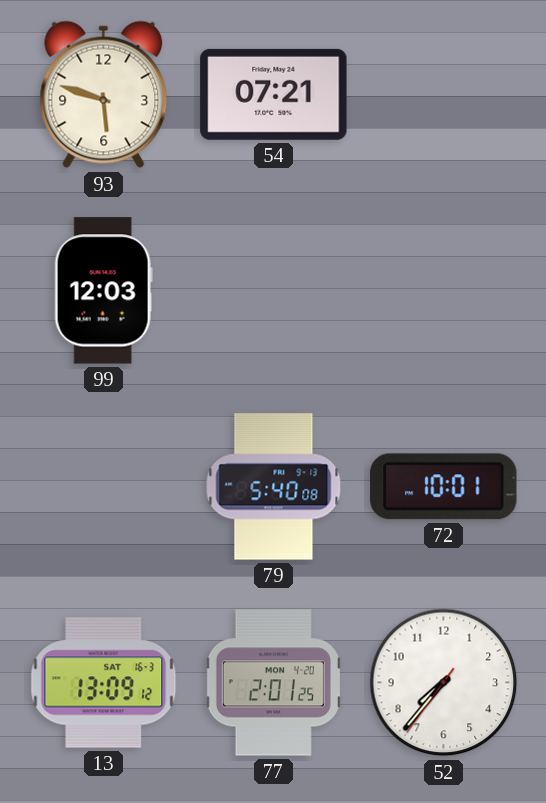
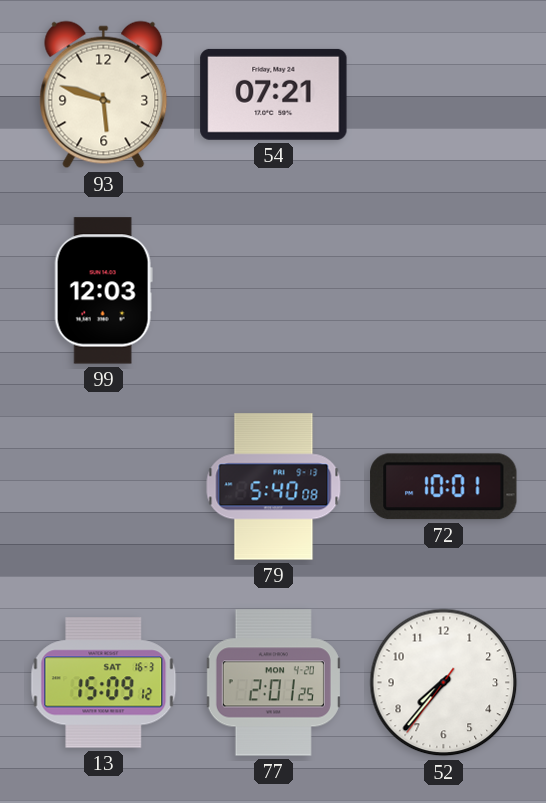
13: 13:09 -> 15:09
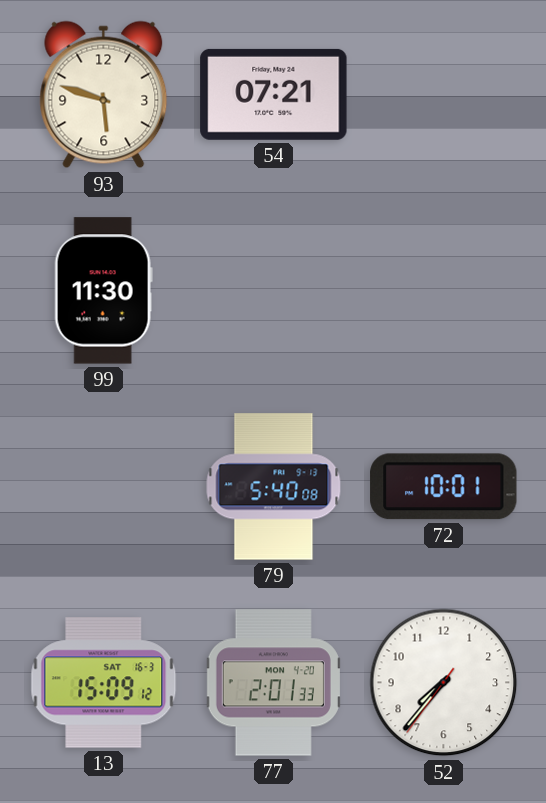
99: 12:03 -> 11:30
77: 2:01:25 -> 2:01:33
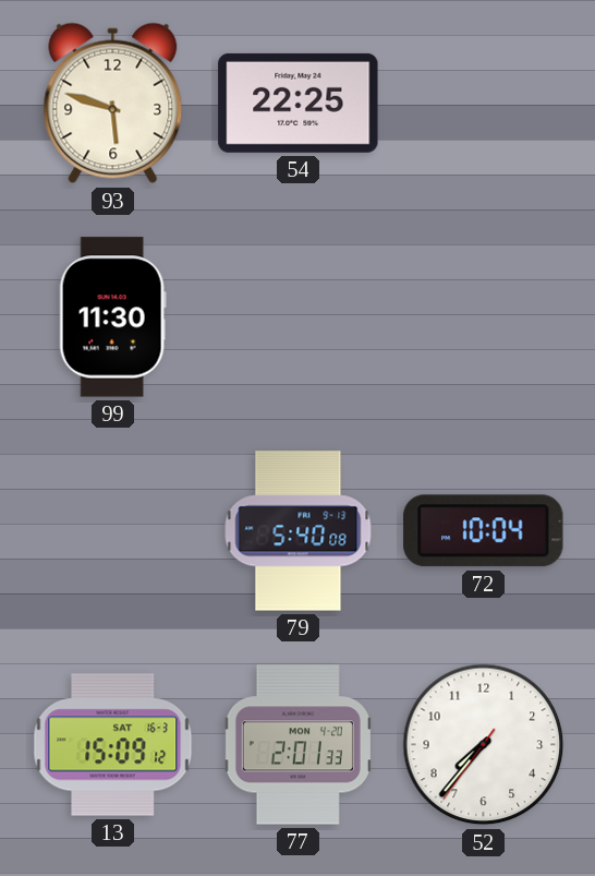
54: 07:21 -> 22:25
72: 10:01 -> 10:04
